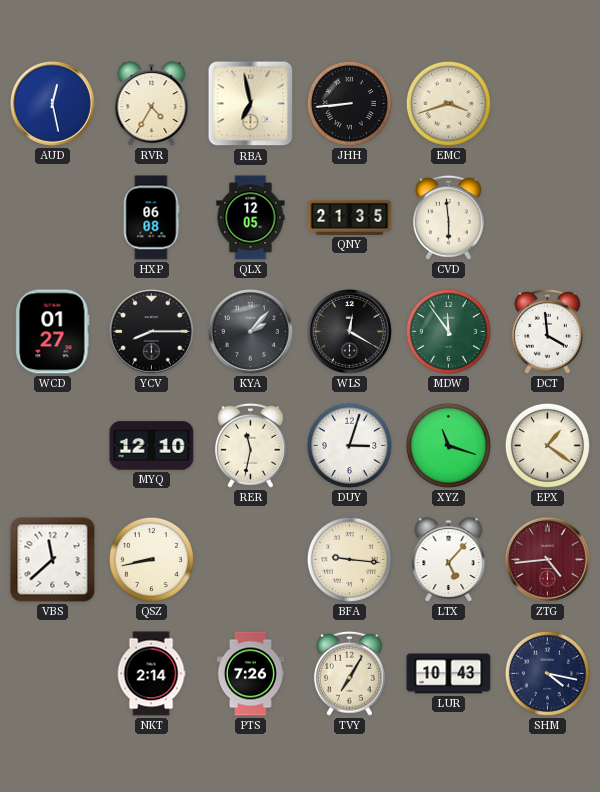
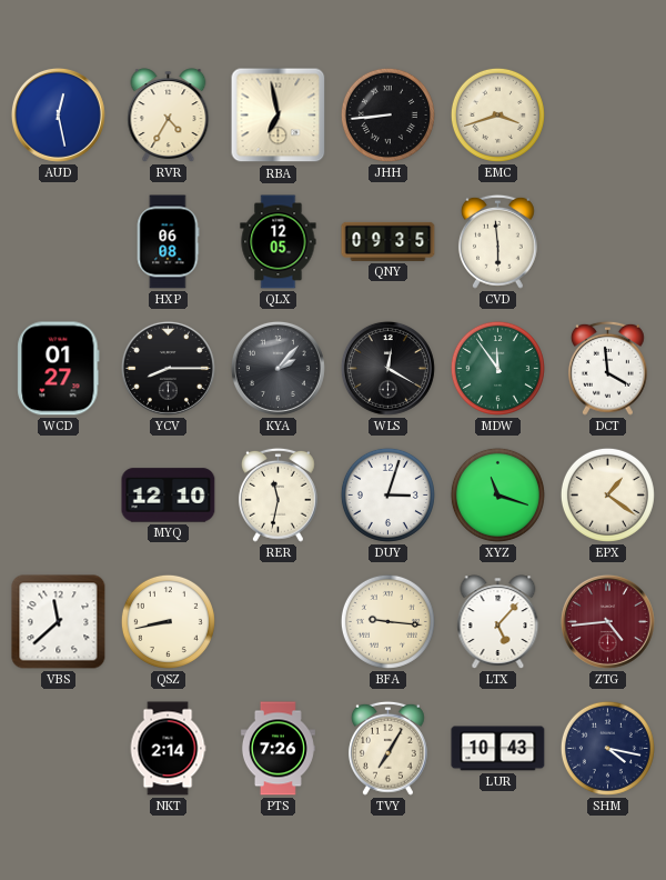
QNY: 21:35 -> 09:35
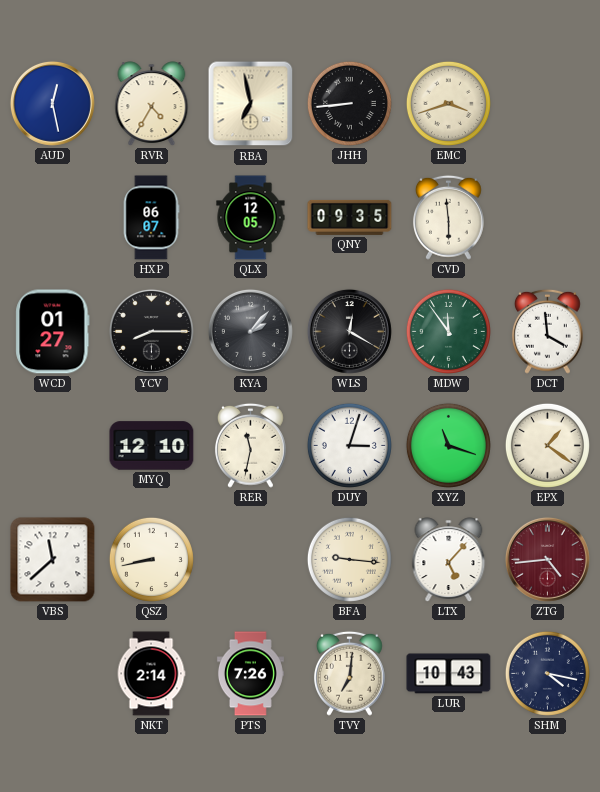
HXP: 06:08 -> 06:07
TVY: 7:05 -> 7:01
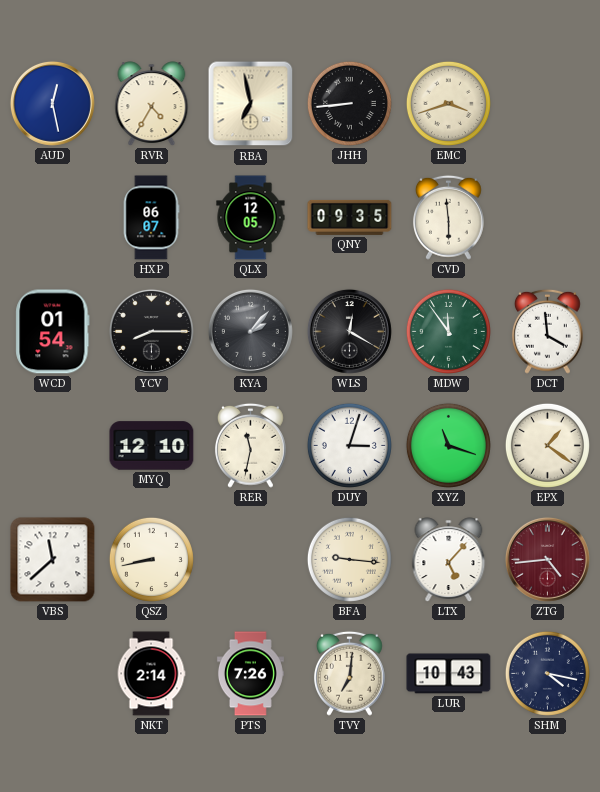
WCD: 01:27 -> 01:54
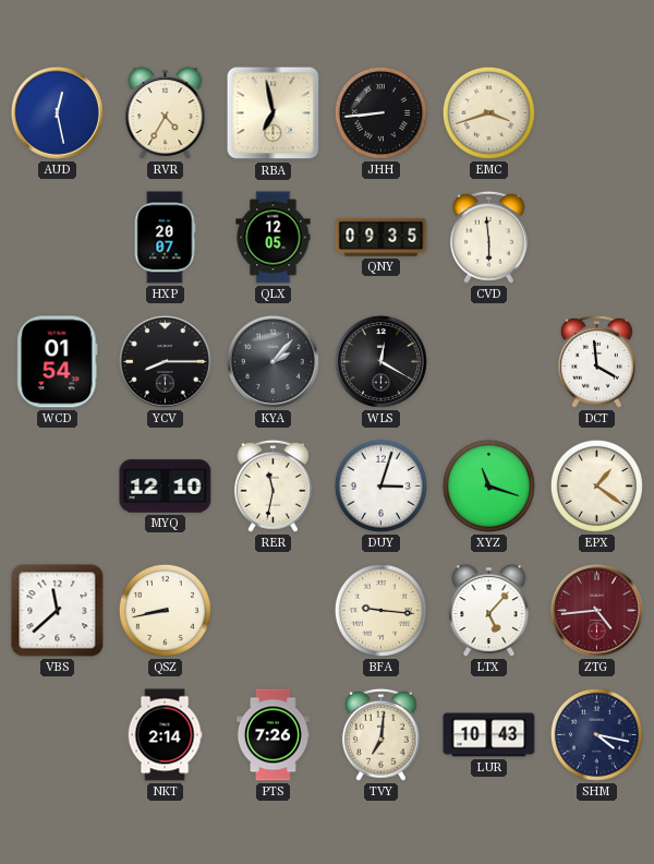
HXP: 06:07 -> 20:07
MDW: 11:54 -> none
